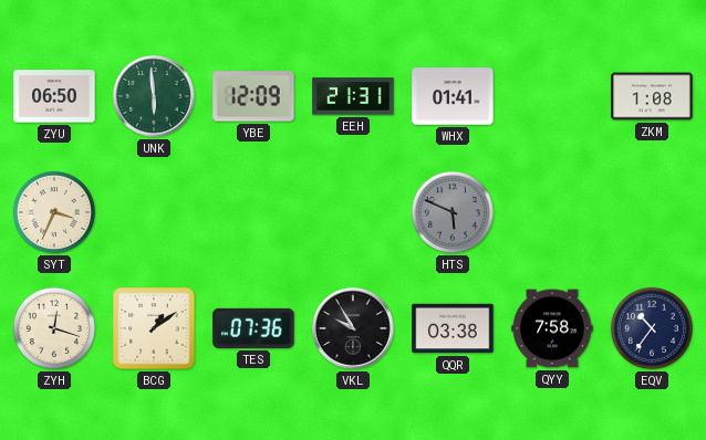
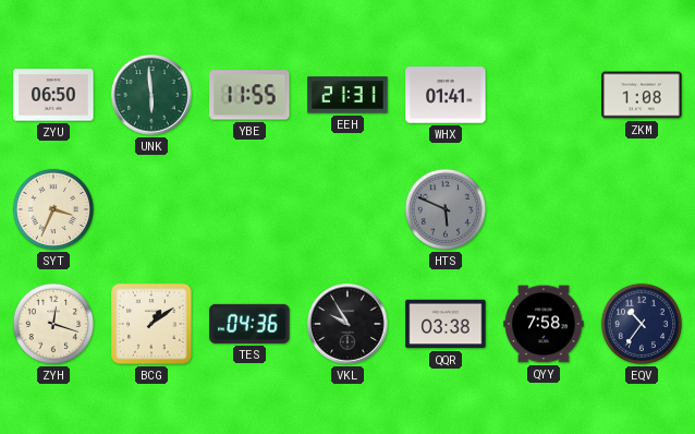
YBE: 12:09 -> 11:55
TES: 07:36 -> 04:36
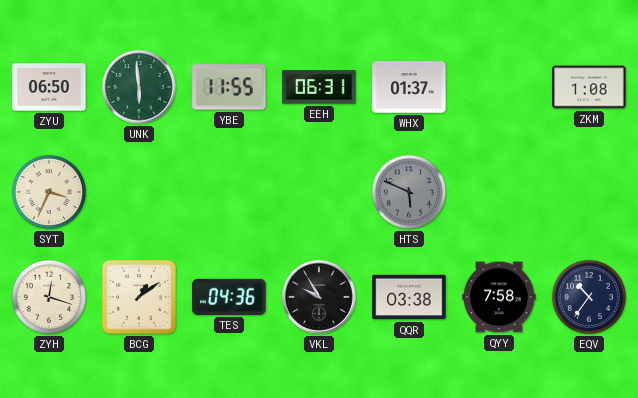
EEH: 21:31 -> 06:31
WHX: 01:41 -> 01:37
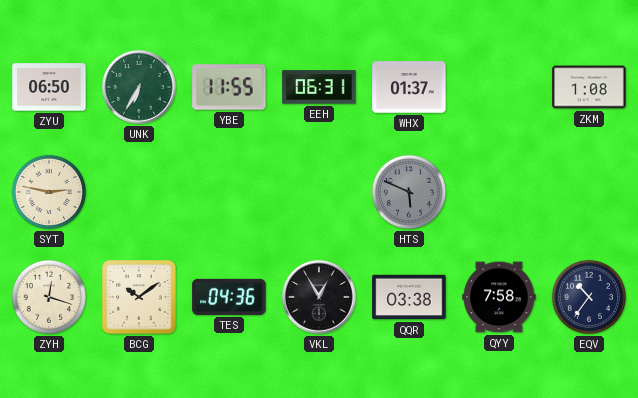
UNK: 5:59 -> 6:35
SYT: 3:34 -> 2:47
BCG: 1:09 -> 10:09
VKL: 9:55 -> 12:55
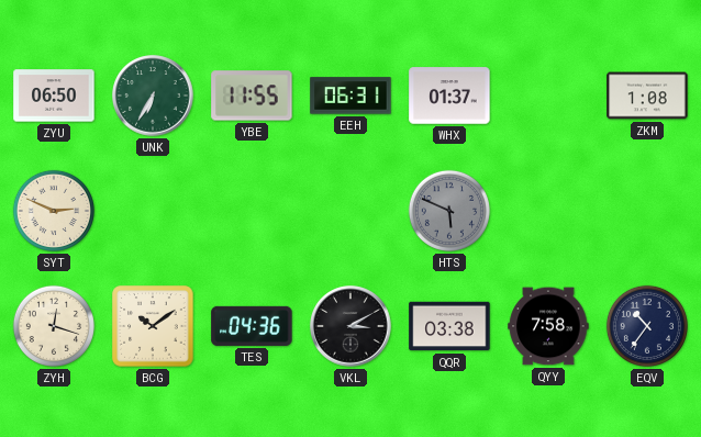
SYT: 2:47 -> 2:49
VKL: 12:55 -> 3:10
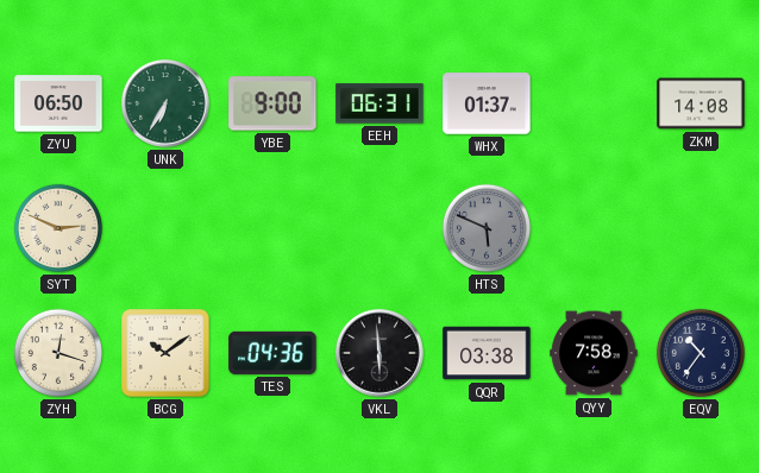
YBE: 11:55 -> 9:00
ZKM: 1:08 -> 14:08
VKL: 3:10 -> 5:59
